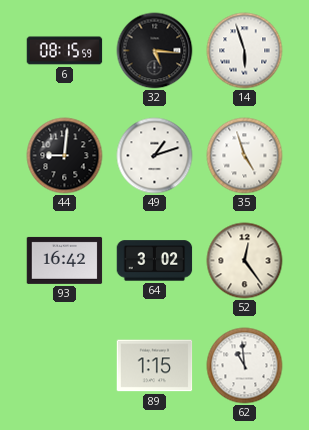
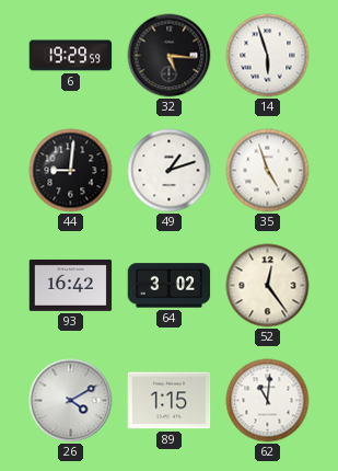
6: 08:15 -> 19:29
26: none -> 4:10
62: 10:59 -> 11:01
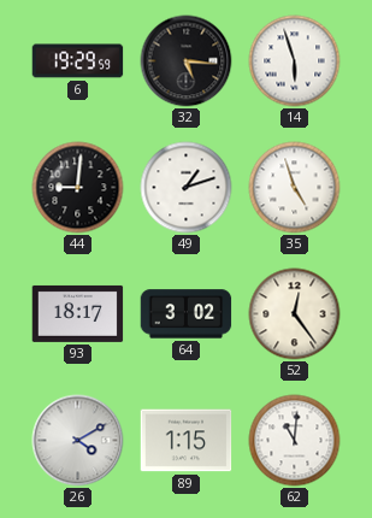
93: 16:42 -> 18:17
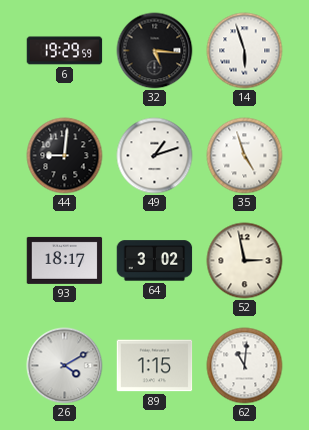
52: 12:24 -> 2:58
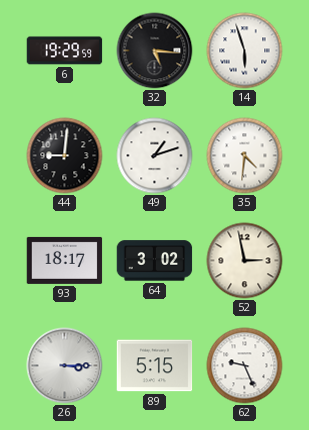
35: 4:57 -> 4:31
26: 4:10 -> 3:15
89: 1:15 -> 5:15
62: 11:01 -> 9:26
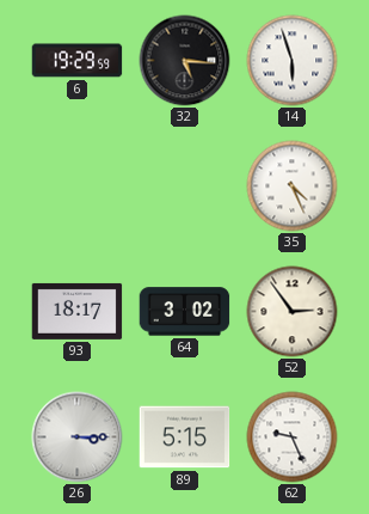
44: 9:01 -> none
49: 1:12 -> none
35: 4:31 -> 4:26
52: 2:58 -> 2:54
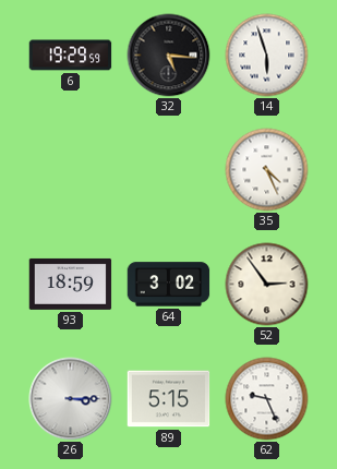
93: 18:17 -> 18:59
